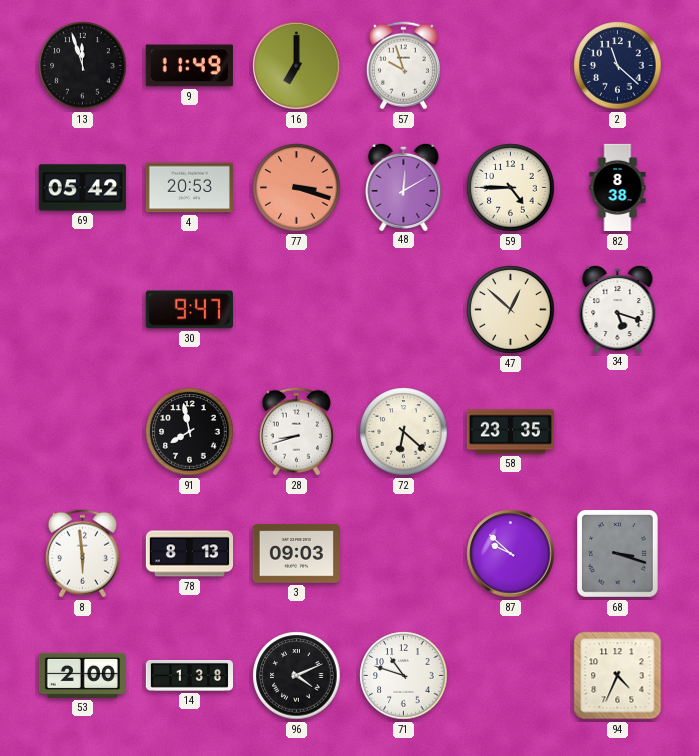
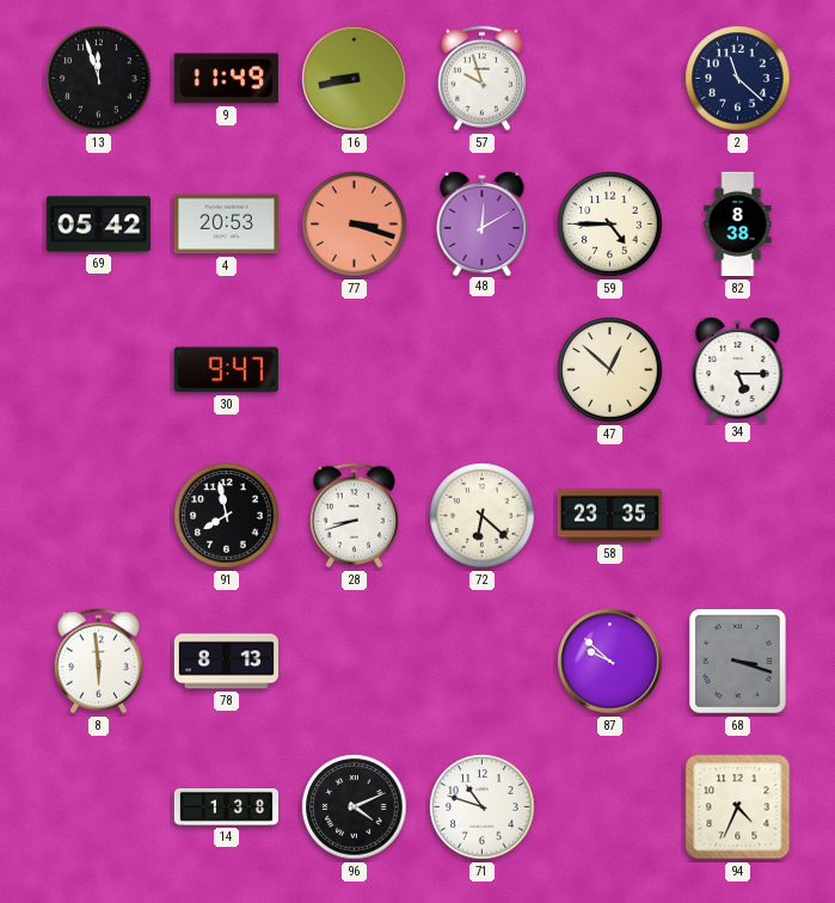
16: 7:00 -> 8:43
34: 5:18 -> 5:15
3: 09:03 -> none
53: 2:00 -> none
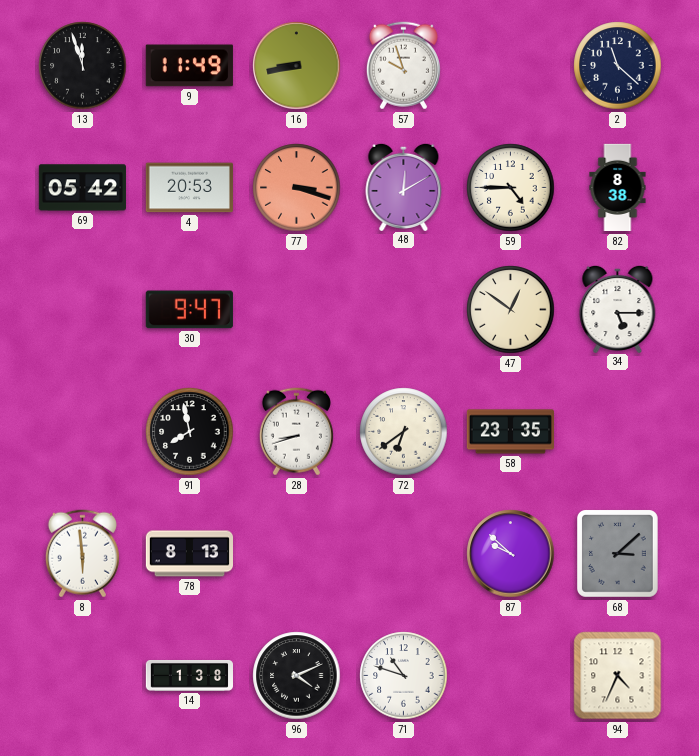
47: 12:52 -> 12:51
72: 6:22 -> 6:39
68: 3:18 -> 3:08
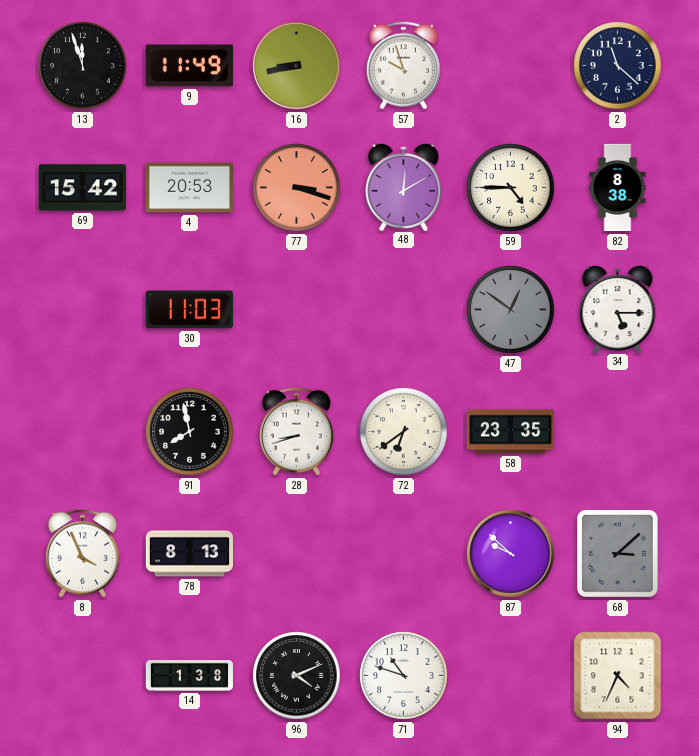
69: 05:42 -> 15:42
30: 9:47 -> 11:03
47 dial: cream -> grey
8: 5:59 -> 3:56
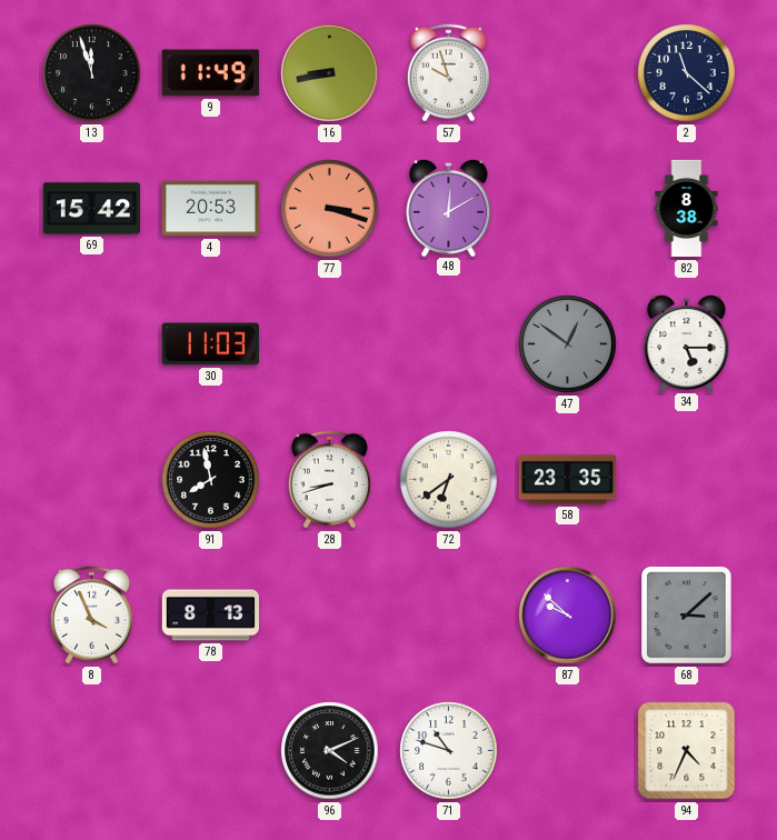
59: 4:45 -> none
14: 1:38 -> none
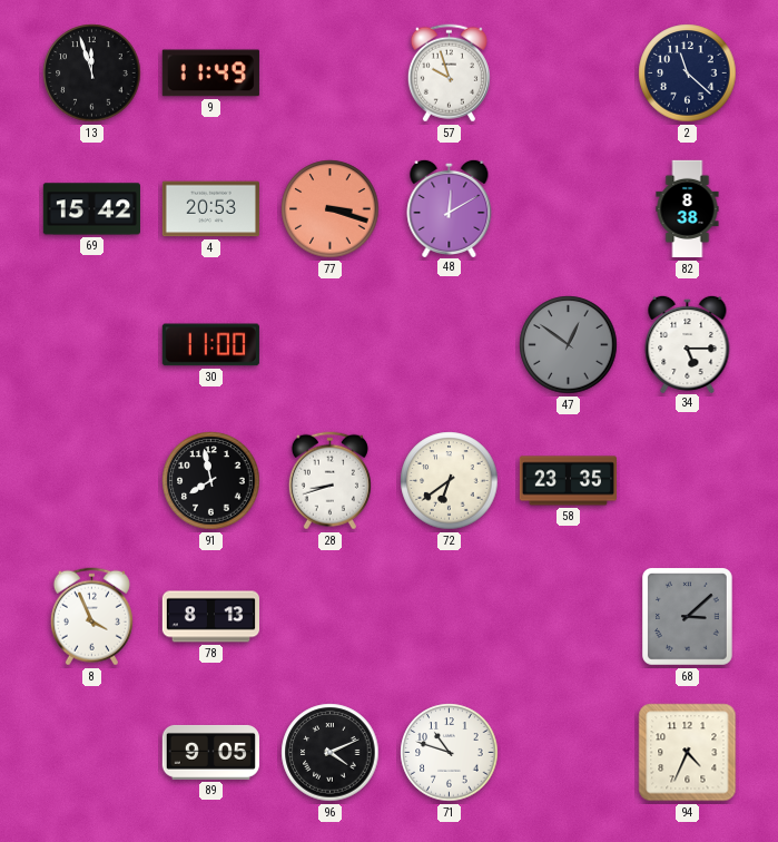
16: 8:43 -> none
30: 11:03 -> 11:00
87: 9:52 -> none
89: none -> 9:05
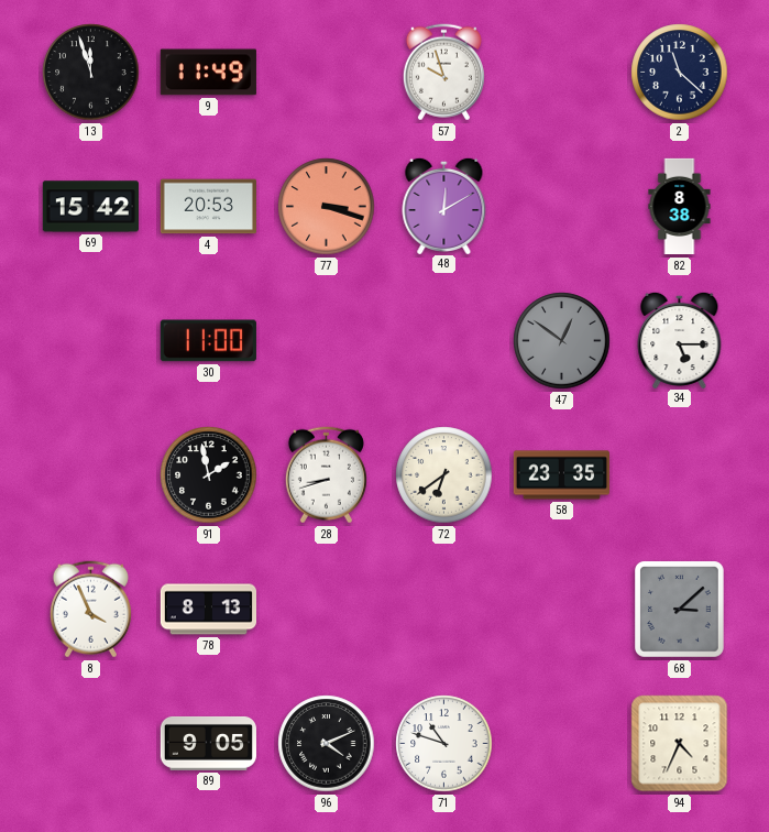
91: 7:58 -> 1:58
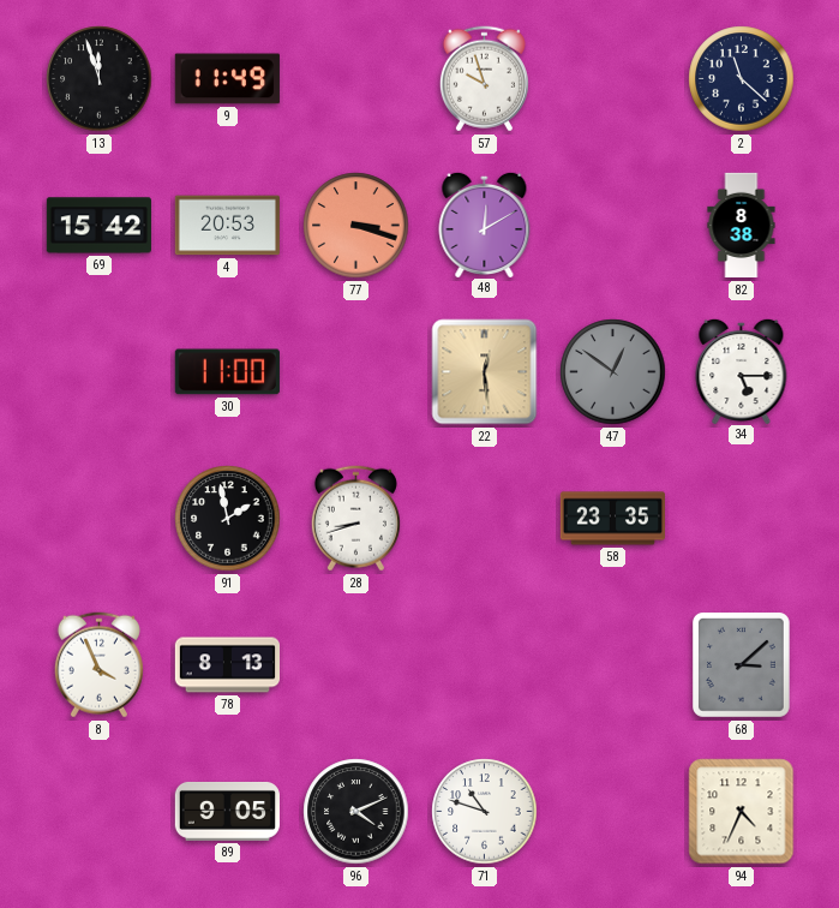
22: none -> 12:29
72: 6:39 -> none
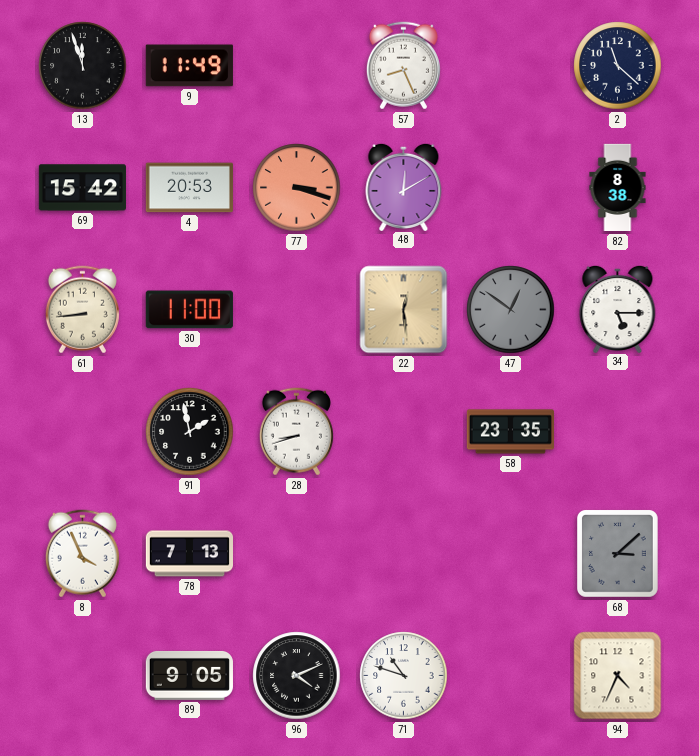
57: 9:57 -> 8:26
61: none -> 8:44
78: 8:13 -> 7:13
